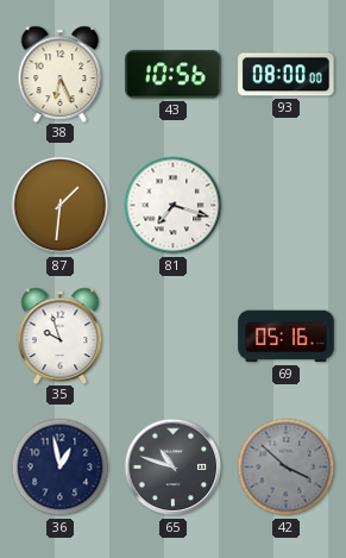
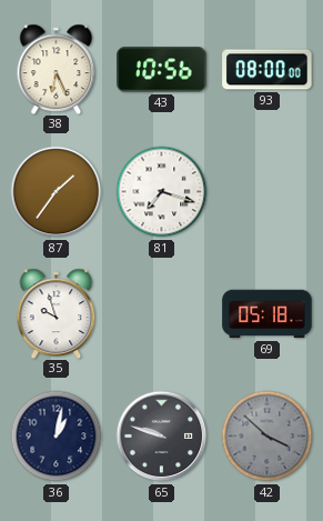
87: 1:31 -> 1:36
69: 05:16 -> 05:18
36: 12:58 -> 1:02
65: 10:48 -> 9:48
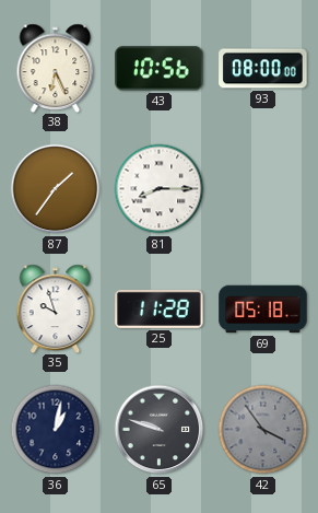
81: 7:18 -> 8:15
25: none -> 11:28
42: 3:52 -> 3:54
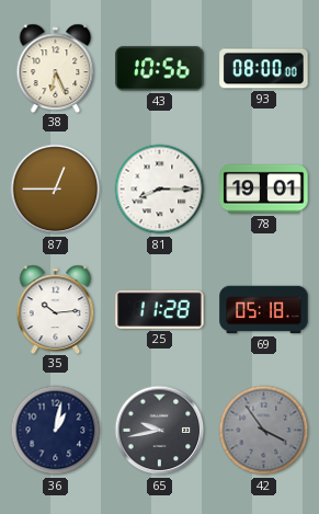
87: 1:36 -> 12:45
78: none -> 19:01
35: 9:57 -> 10:14
65: 9:48 -> 9:43
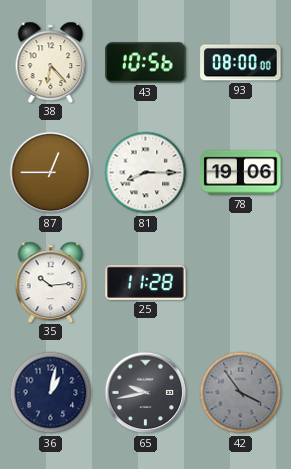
38: 6:26 -> 6:23
78: 19:01 -> 19:06
69: 05:18 -> none
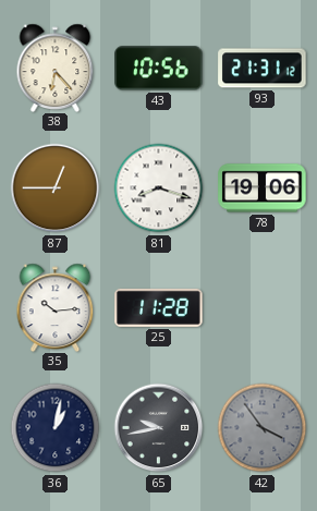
93: 08:00 -> 21:31
81: 8:15 -> 8:18
